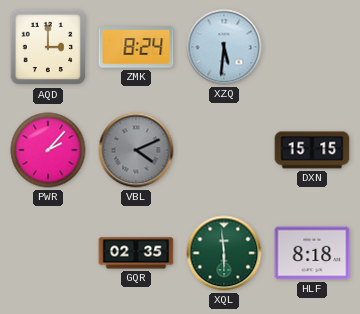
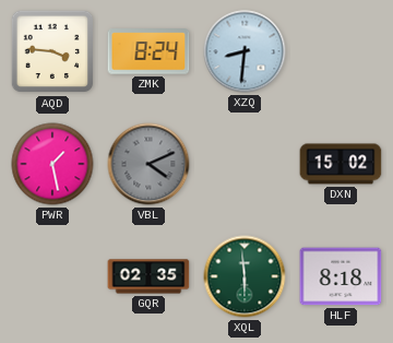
AQD: 3:00 -> 3:46
XZQ: 5:31 -> 8:31
PWR: 2:07 -> 1:28
DXN: 15:15 -> 15:02
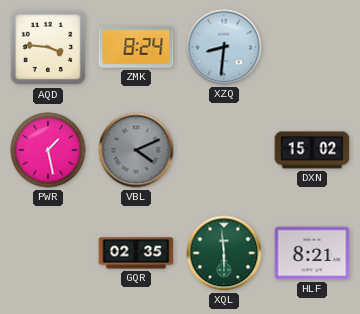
HLF: 8:18 -> 8:21
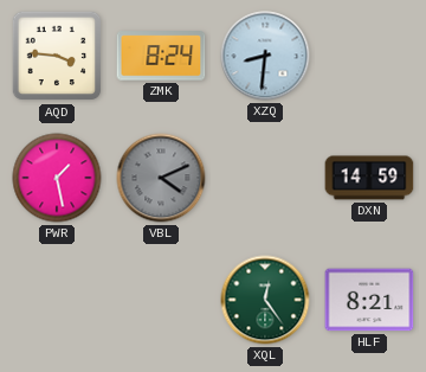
DXN: 15:02 -> 14:59
GQR: 02:35 -> none
XQL: 5:59 -> 12:24
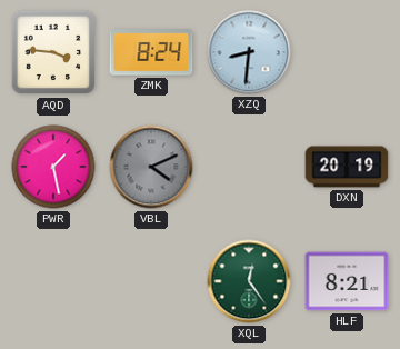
DXN: 14:59 -> 20:19
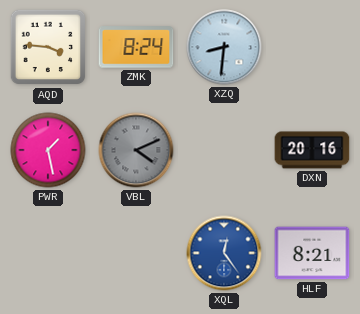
DXN: 20:19 -> 20:16
XQL dial: green -> blue
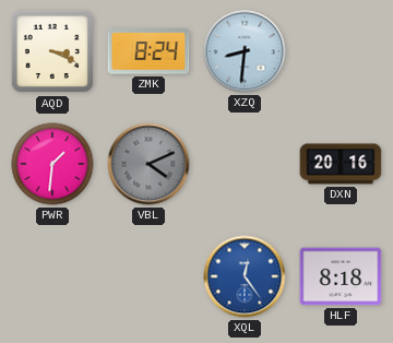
AQD: 3:46 -> 3:19
PWR: 1:28 -> 1:31
HLF: 8:21 -> 8:18
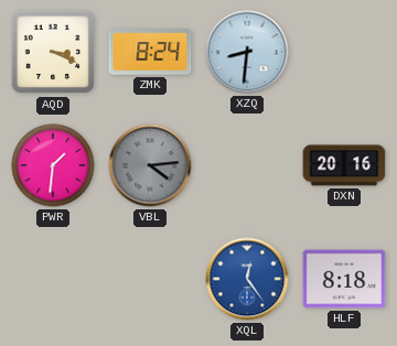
VBL: 4:11 -> 4:14
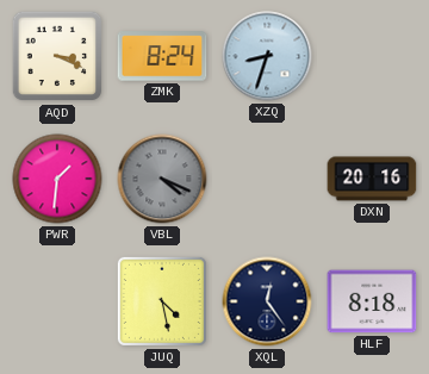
XZQ: 8:31 -> 8:33
VBL: 4:14 -> 4:19
JUQ: none -> 4:28
XQL dial: blue -> navy
